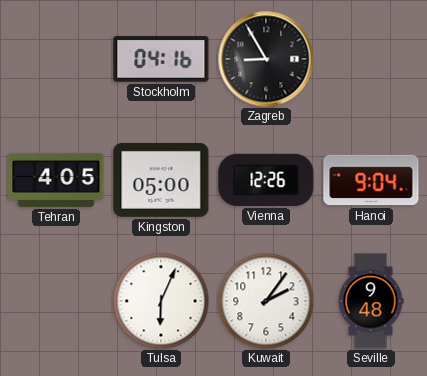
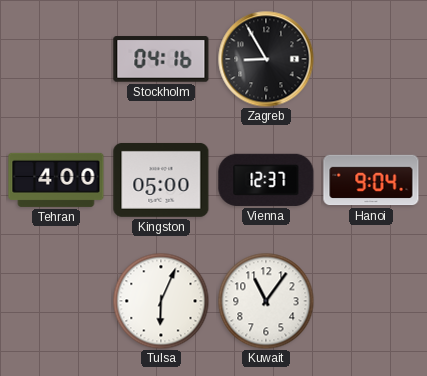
Tehran: 4:05 -> 4:00
Vienna: 12:26 -> 12:37
Kuwait: 2:06 -> 11:06
Seville: 9:48 -> none
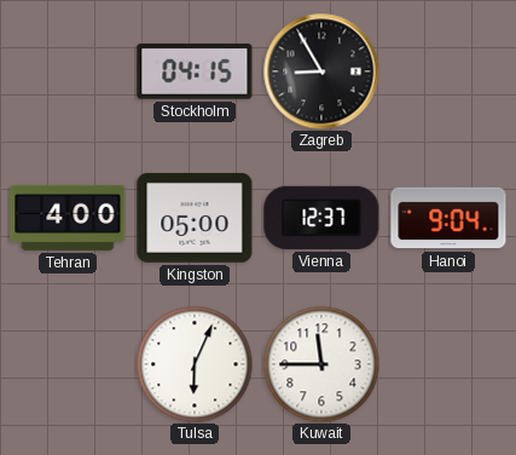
Stockholm: 04:16 -> 04:15
Kuwait: 11:06 -> 11:45
